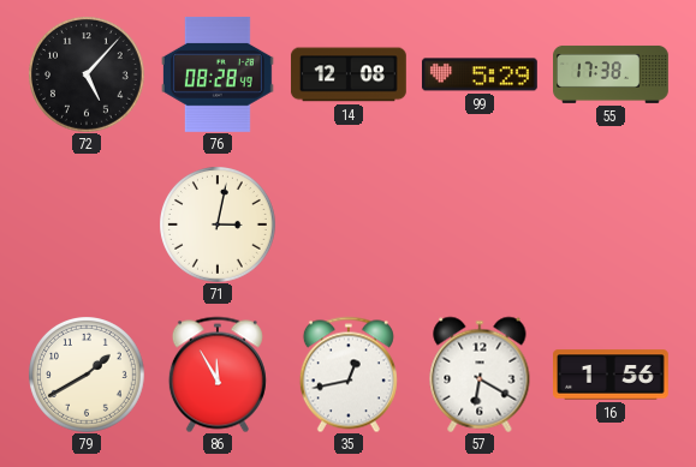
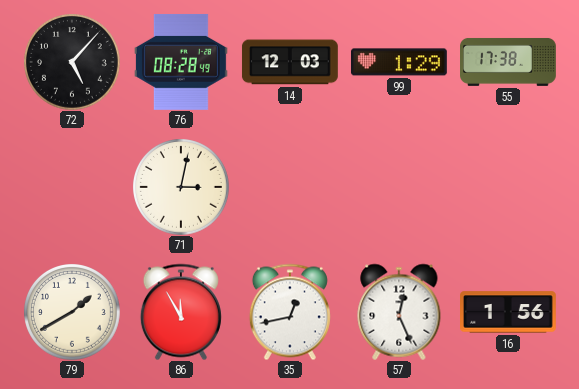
14: 12:08 -> 12:03
99: 5:29 -> 1:29
57: 6:20 -> 12:26
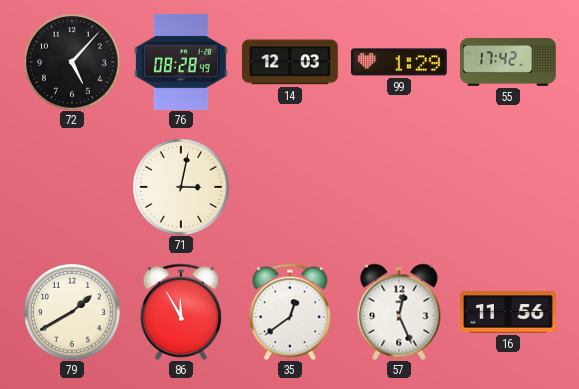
55: 17:38 -> 17:42
35: 12:43 -> 12:39
16: 1:56 -> 11:56
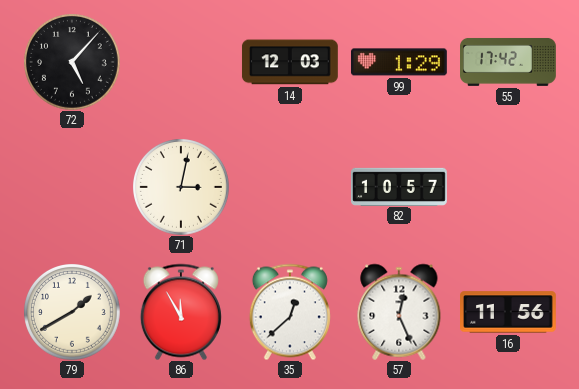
76: 08:28 -> none
82: none -> 10:57
35: 12:39 -> 12:38
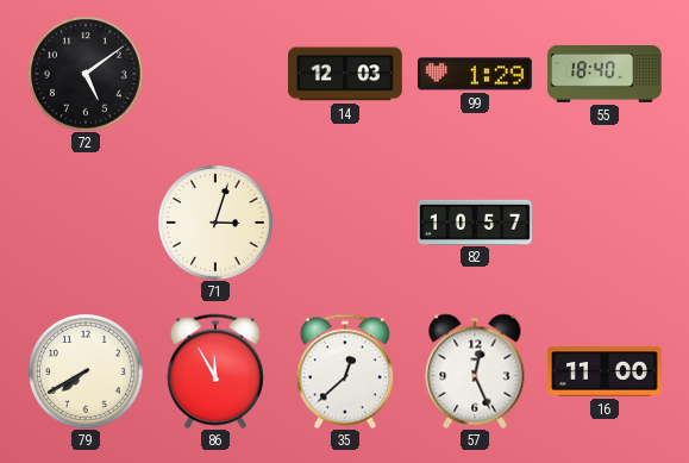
72: 5:07 -> 5:09
55: 17:42 -> 18:40
71: 3:02 -> 3:03
79: 1:40 -> 7:40
16: 11:56 -> 11:00
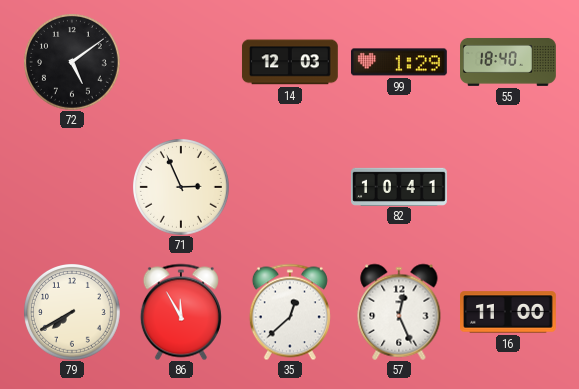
71: 3:03 -> 2:56
82: 10:57 -> 10:41
